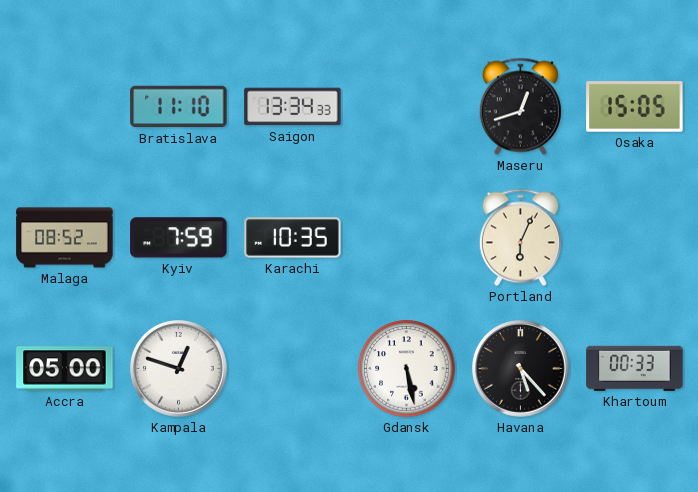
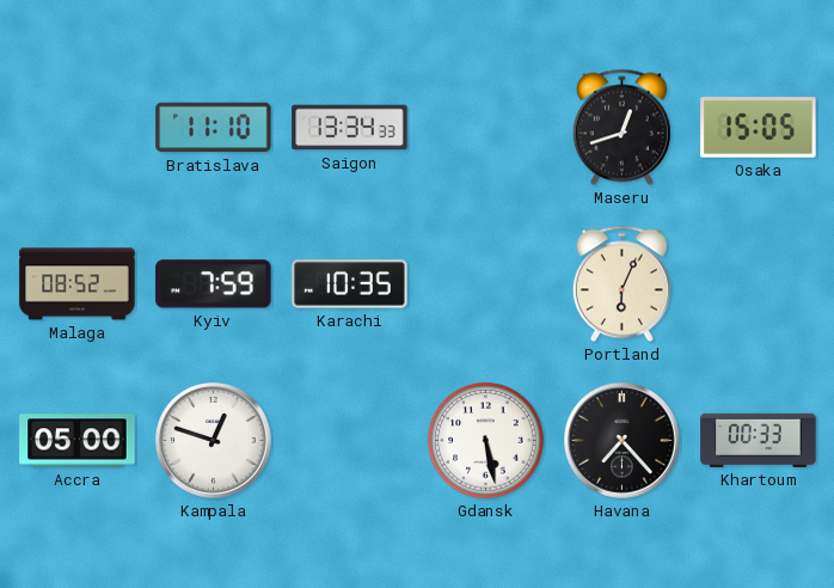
Havana: 5:23 -> 7:23
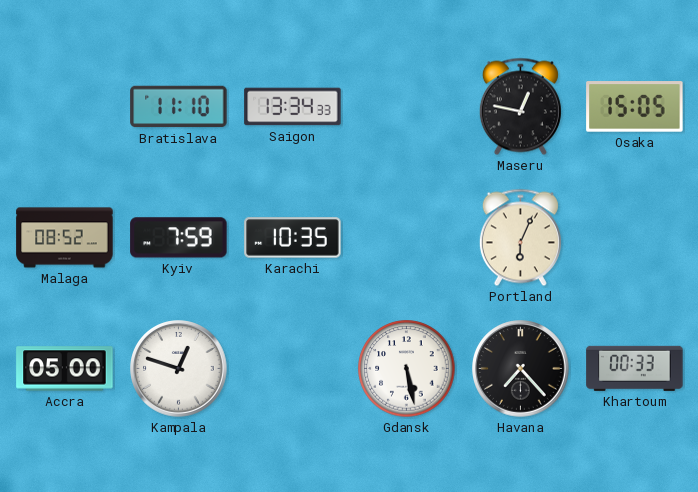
Maseru: 12:42 -> 12:47
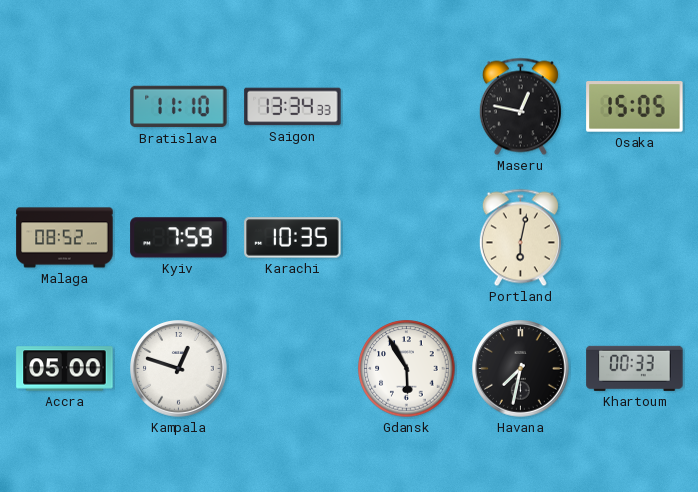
Portland: 6:04 -> 6:02
Gdansk: 5:28 -> 5:55
Havana: 7:23 -> 7:32
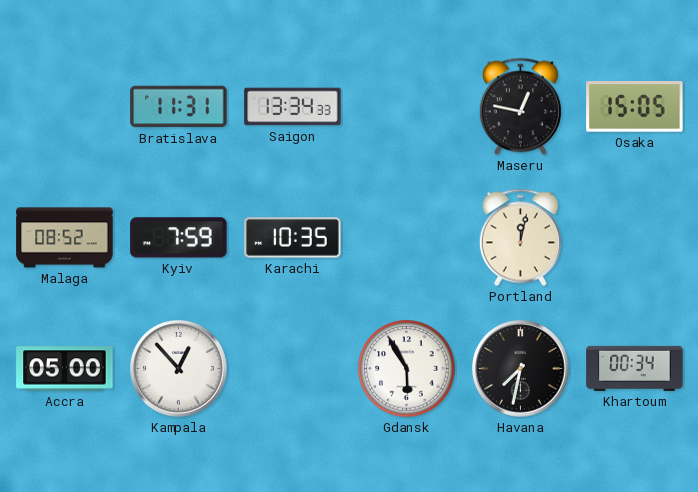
Bratislava: 11:10 -> 11:31
Portland: 6:02 -> 12:02
Kampala: 12:48 -> 12:53
Khartoum: 00:33 -> 00:34
